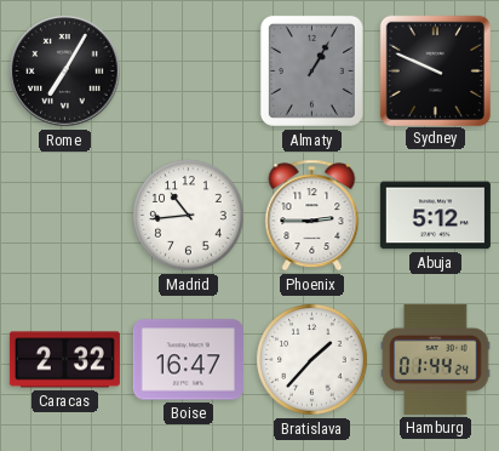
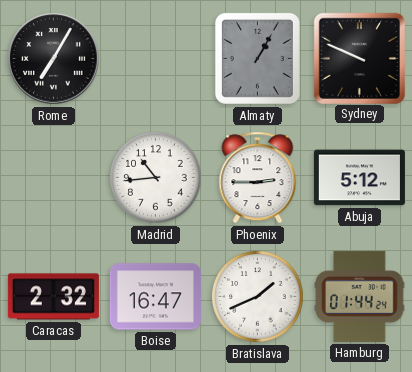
Bratislava: 1:37 -> 1:41
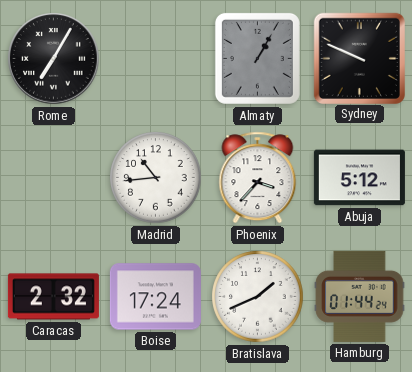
Phoenix: 2:45 -> 3:37
Boise: 16:47 -> 17:24
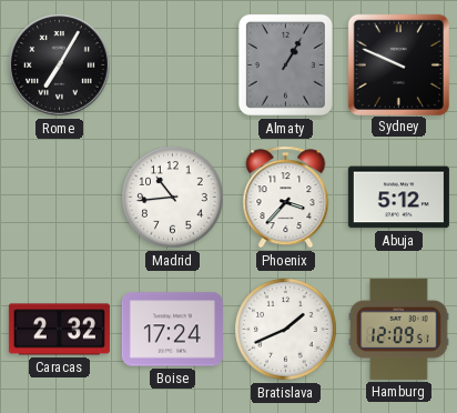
Hamburg: 01:44 -> 12:09
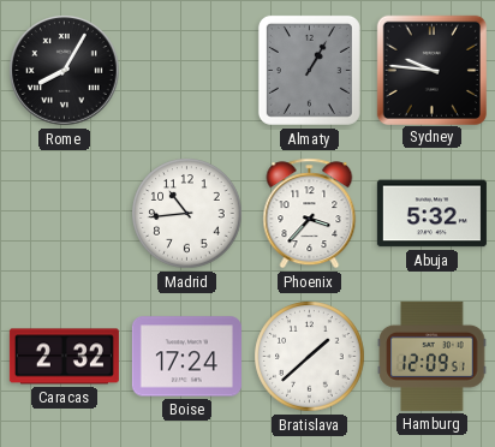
Rome: 7:05 -> 8:05
Sydney: 9:49 -> 9:46
Abuja: 5:12 -> 5:32
Bratislava: 1:41 -> 1:38
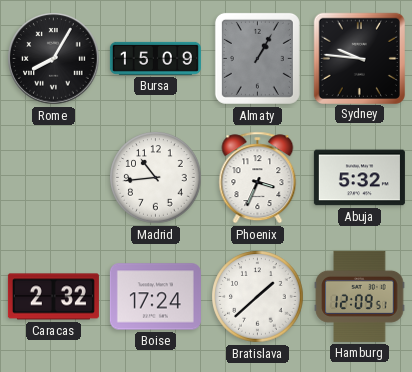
Bursa: none -> 15:09
Phoenix: 3:37 -> 3:34
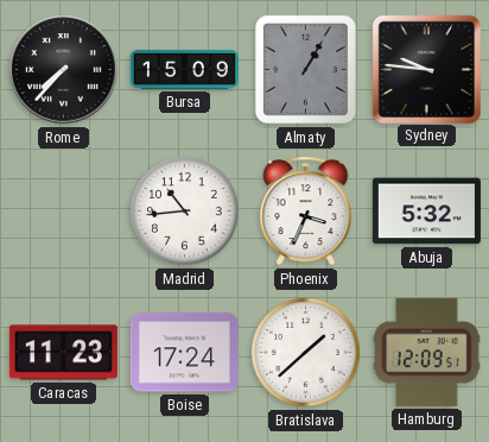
Rome: 8:05 -> 7:37
Caracas: 2:32 -> 11:23
